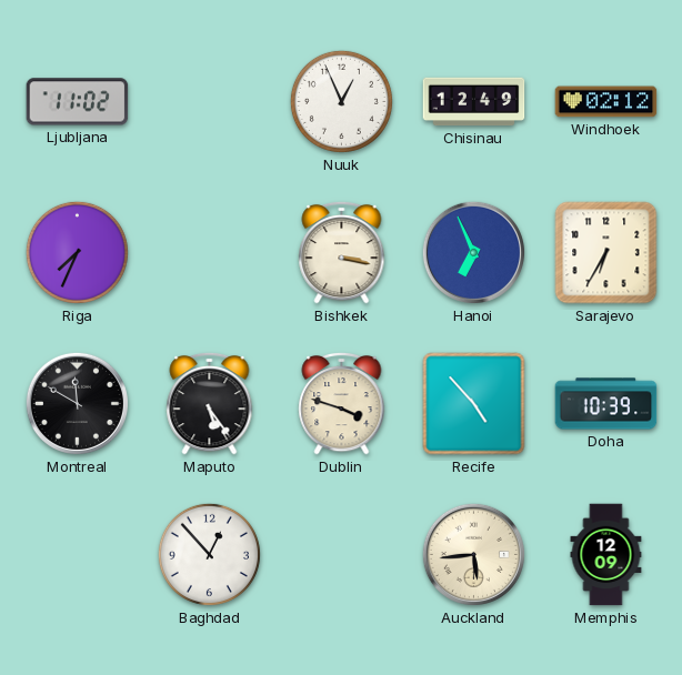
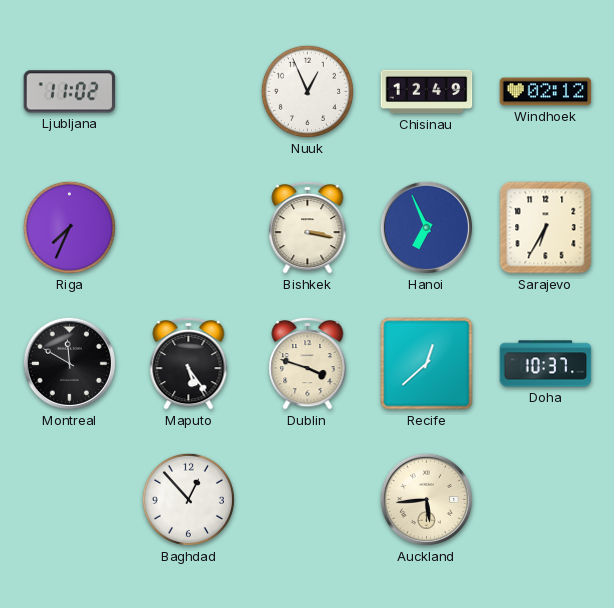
Recife: 4:53 -> 12:38
Doha: 10:39 -> 10:37
Memphis: 12:09 -> none
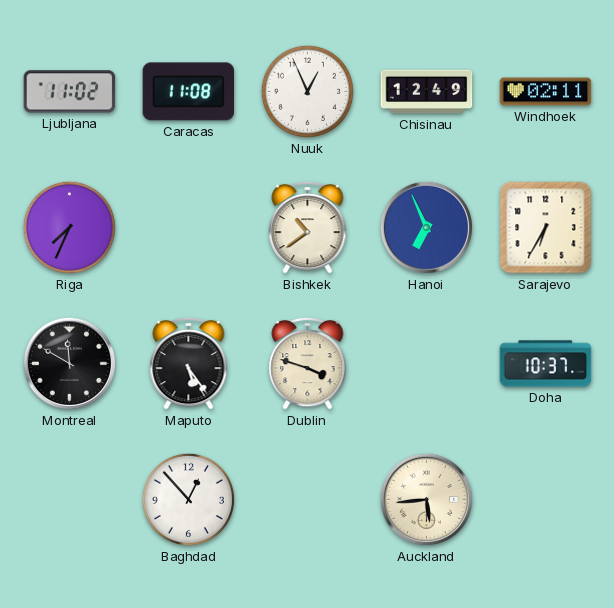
Caracas: none -> 11:08
Windhoek: 02:12 -> 02:11
Bishkek: 3:17 -> 10:39
Recife: 12:38 -> none
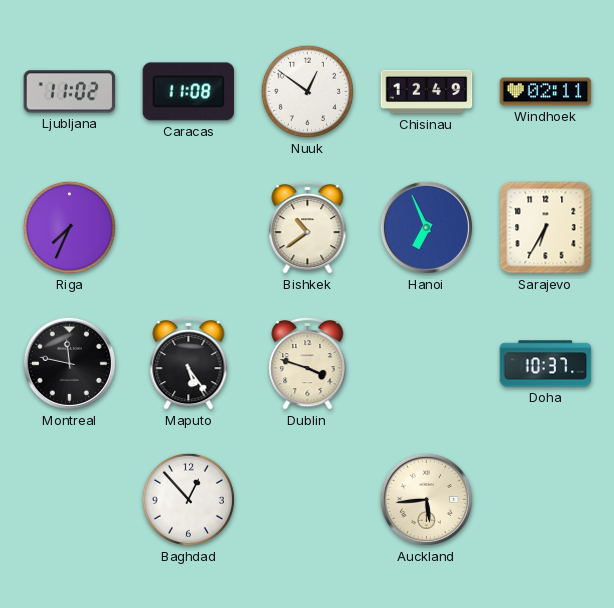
Nuuk: 12:56 -> 12:51
Montreal: 11:50 -> 11:47
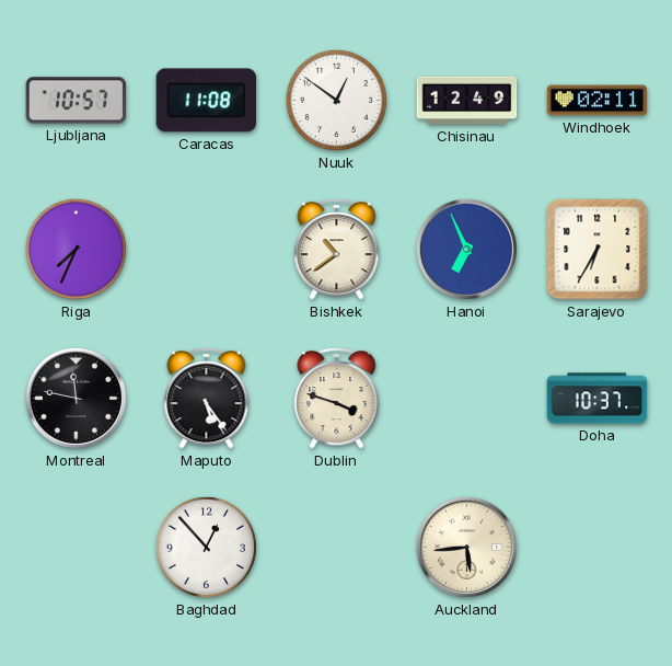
Ljubljana: 11:02 -> 10:57
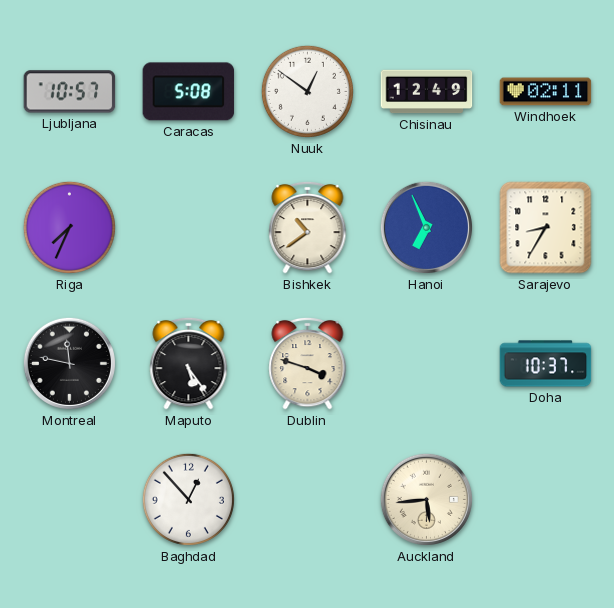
Caracas: 11:08 -> 5:08
Sarajevo: 6:35 -> 8:35
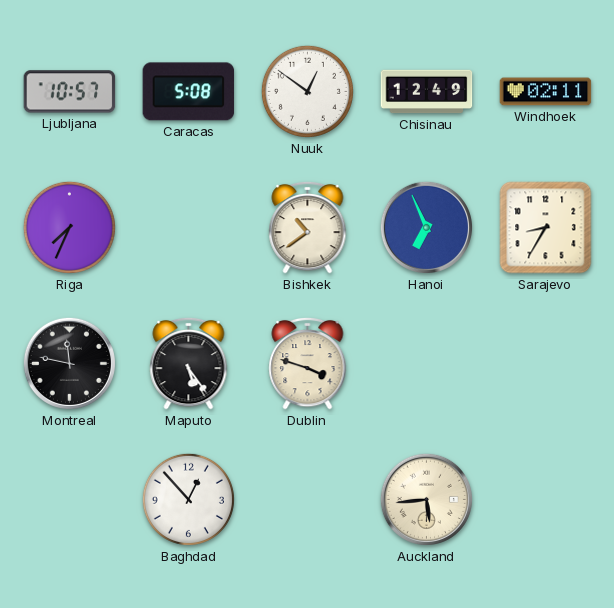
Doha: 10:37 -> none
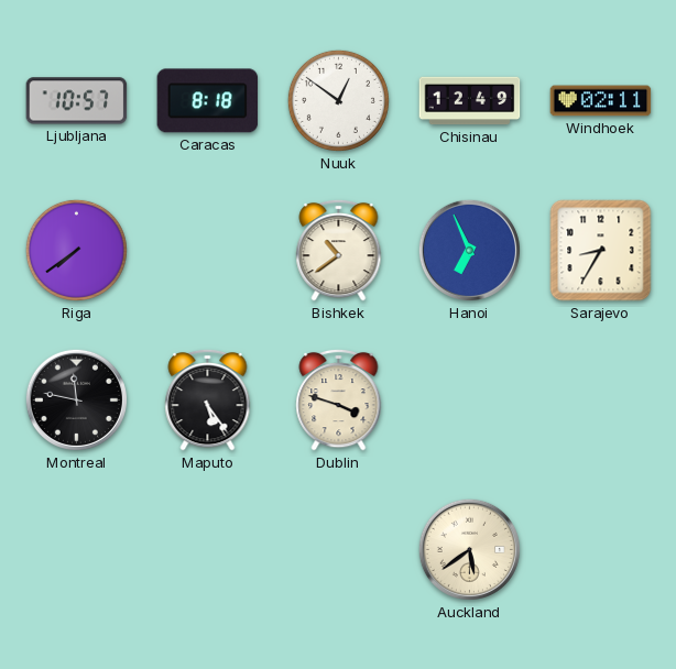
Caracas: 5:08 -> 8:18
Riga: 7:34 -> 7:39
Baghdad: 12:53 -> none
Auckland: 5:44 -> 5:39
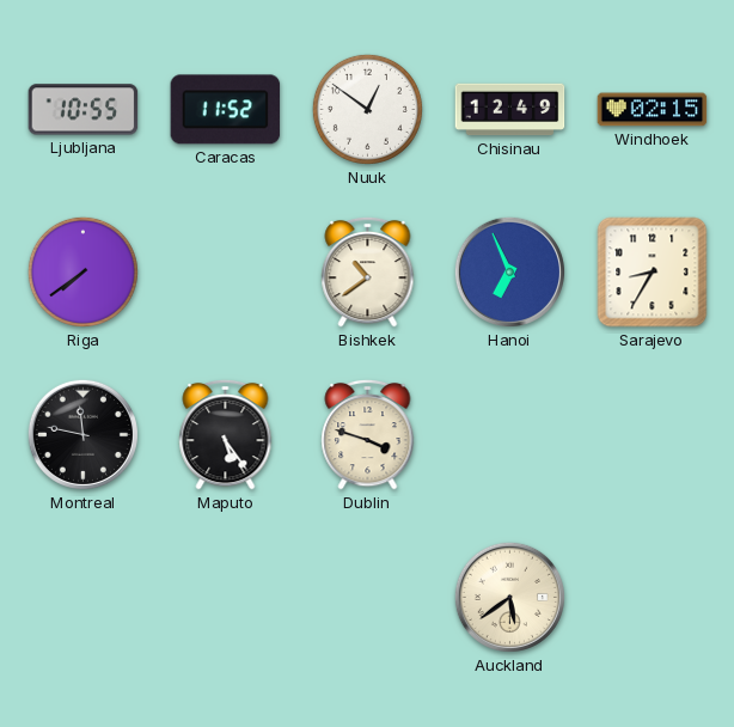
Ljubljana: 10:57 -> 10:55
Caracas: 8:18 -> 11:52
Windhoek: 02:11 -> 02:15
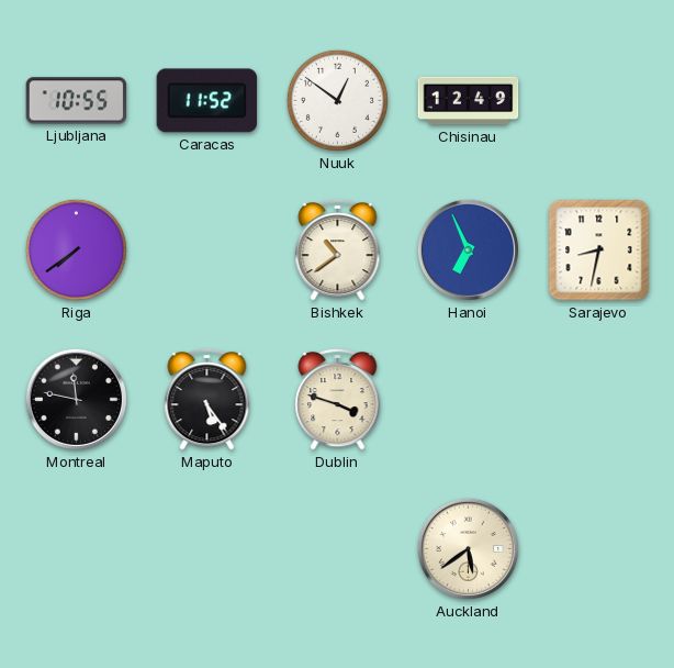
Windhoek: 02:15 -> none
Sarajevo: 8:35 -> 8:32
